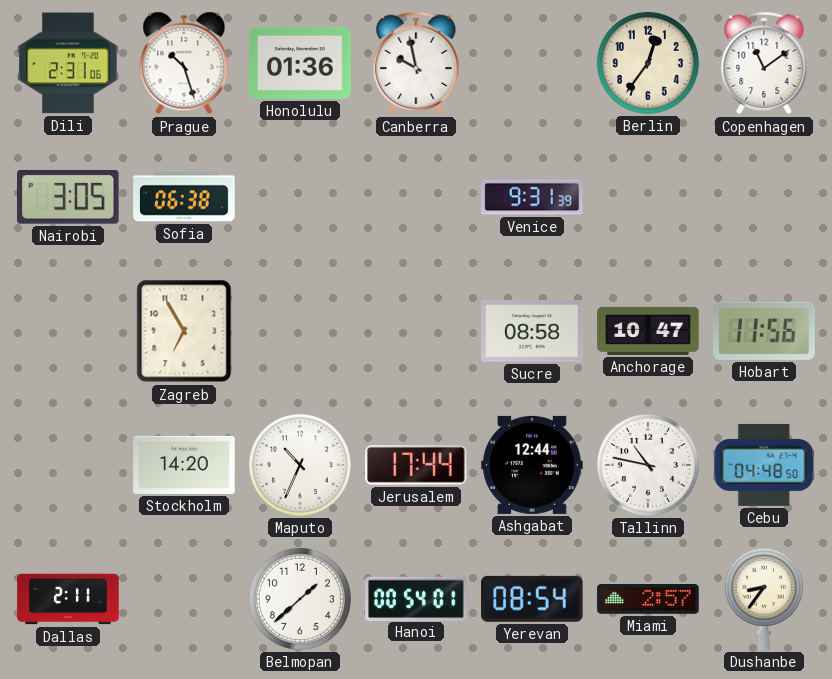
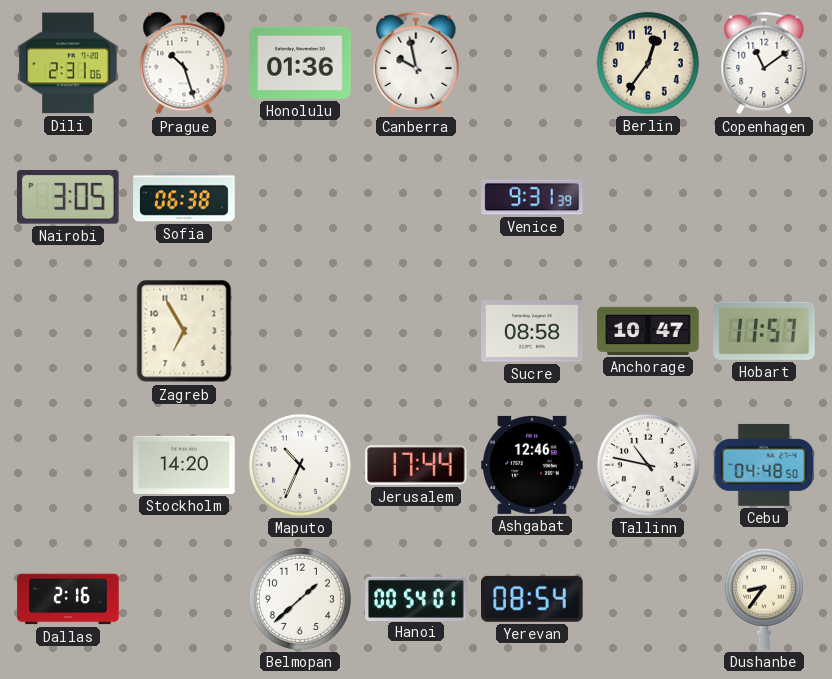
Hobart: 11:56 -> 11:57
Ashgabat: 12:44 -> 12:46
Dallas: 2:11 -> 2:16
Miami: 2:57 -> none
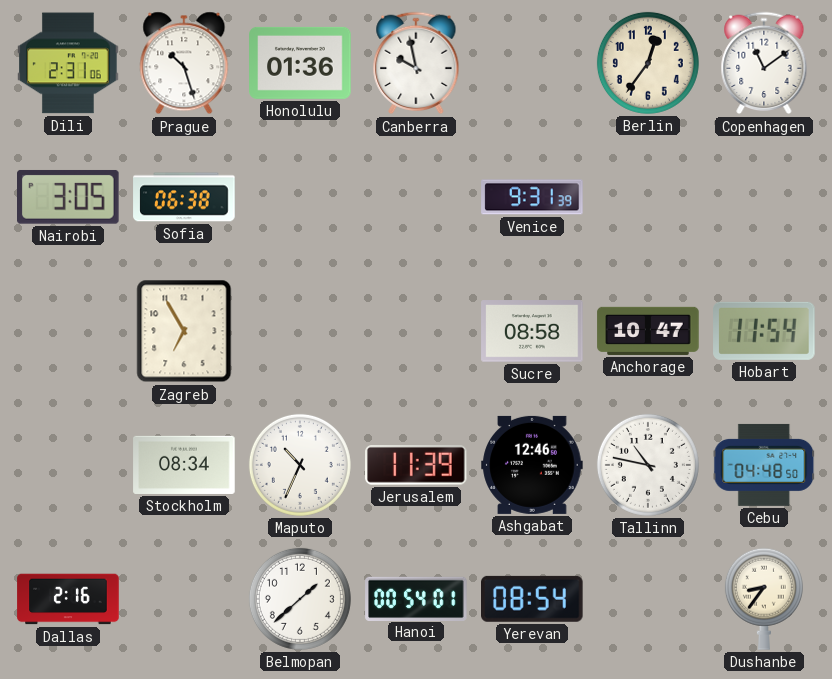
Hobart: 11:57 -> 11:54
Stockholm: 14:20 -> 08:34
Jerusalem: 17:44 -> 11:39
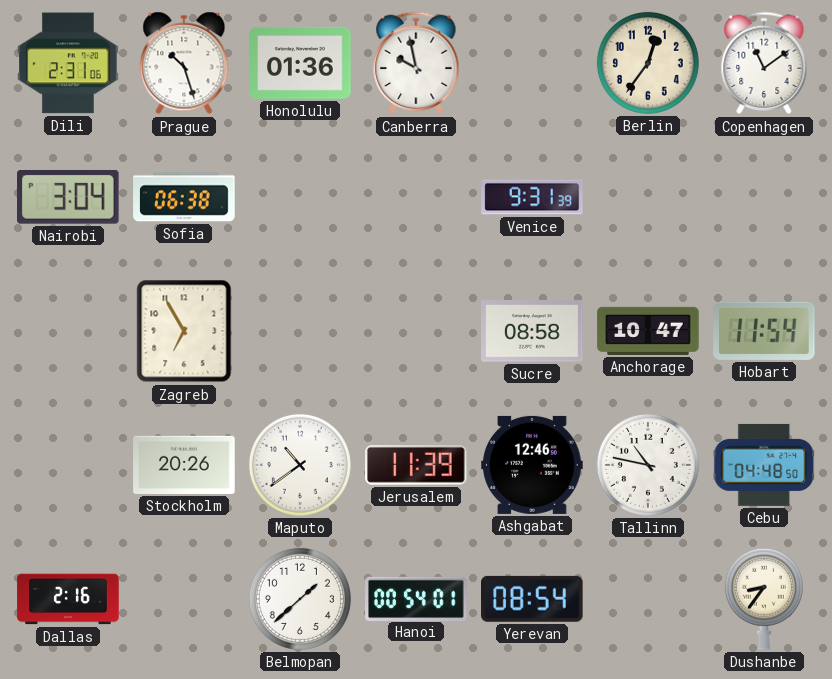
Nairobi: 3:05 -> 3:04
Stockholm: 08:34 -> 20:26
Maputo: 10:34 -> 10:39
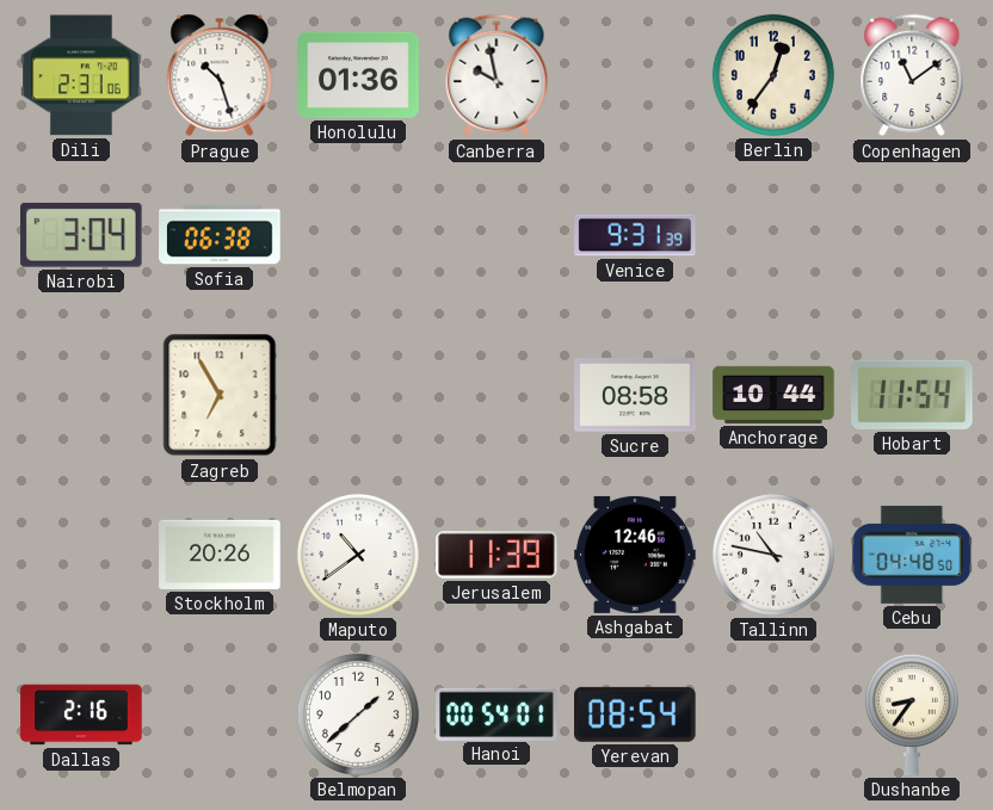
Anchorage: 10:47 -> 10:44
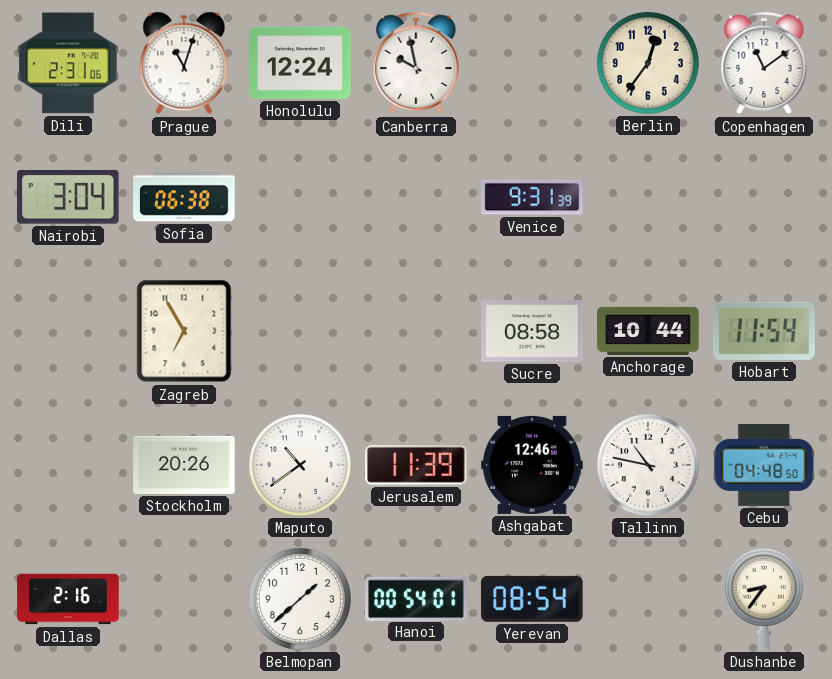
Prague: 10:27 -> 11:03
Honolulu: 01:36 -> 12:24
